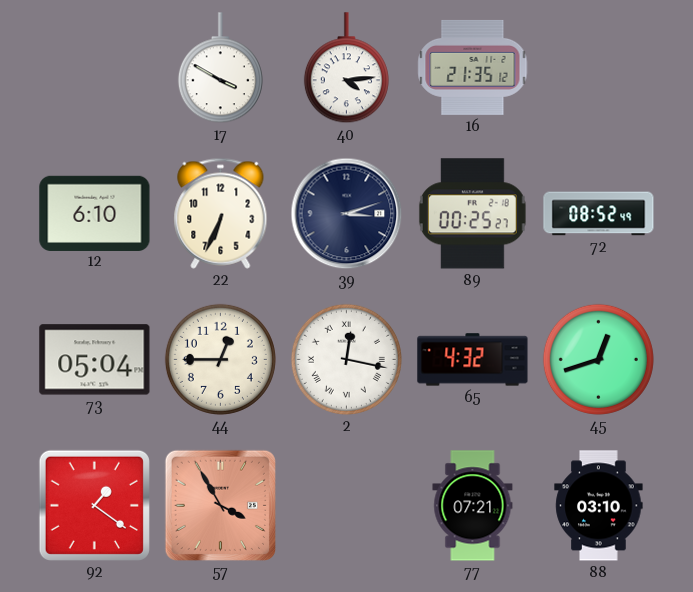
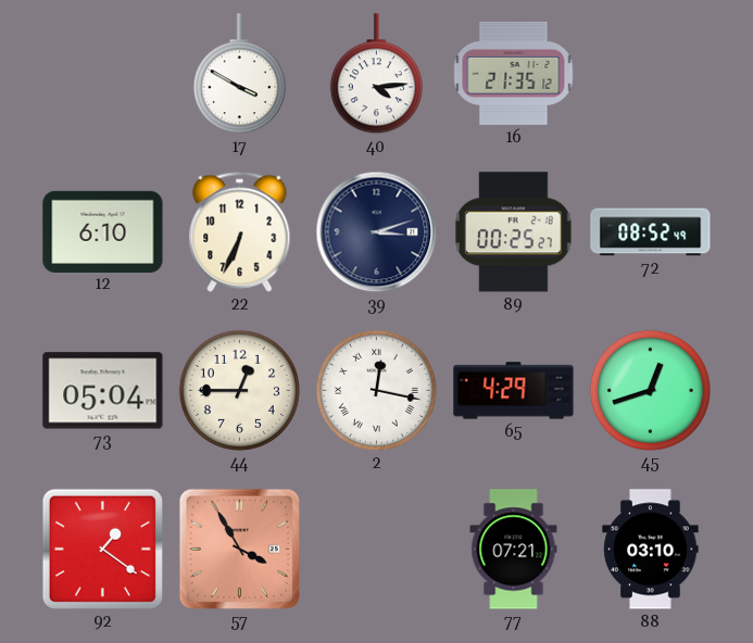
65: 4:32 -> 4:29
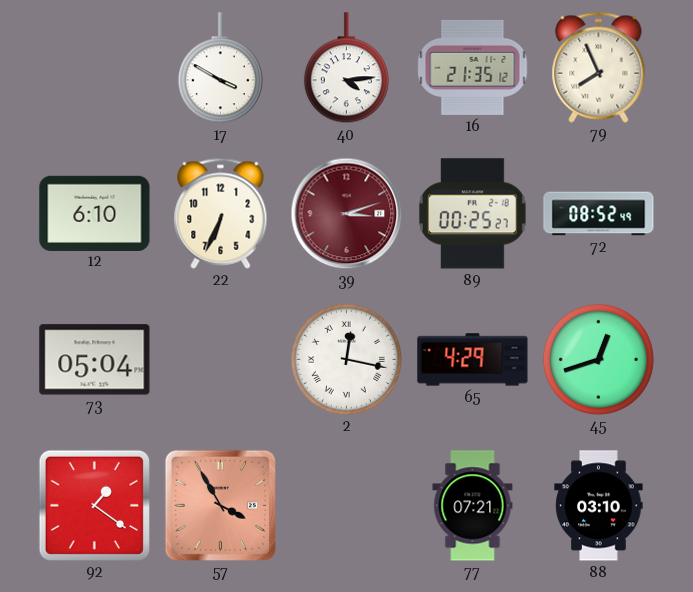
79: none -> 7:56
39 dial: navy -> burgundy
44: 12:45 -> none
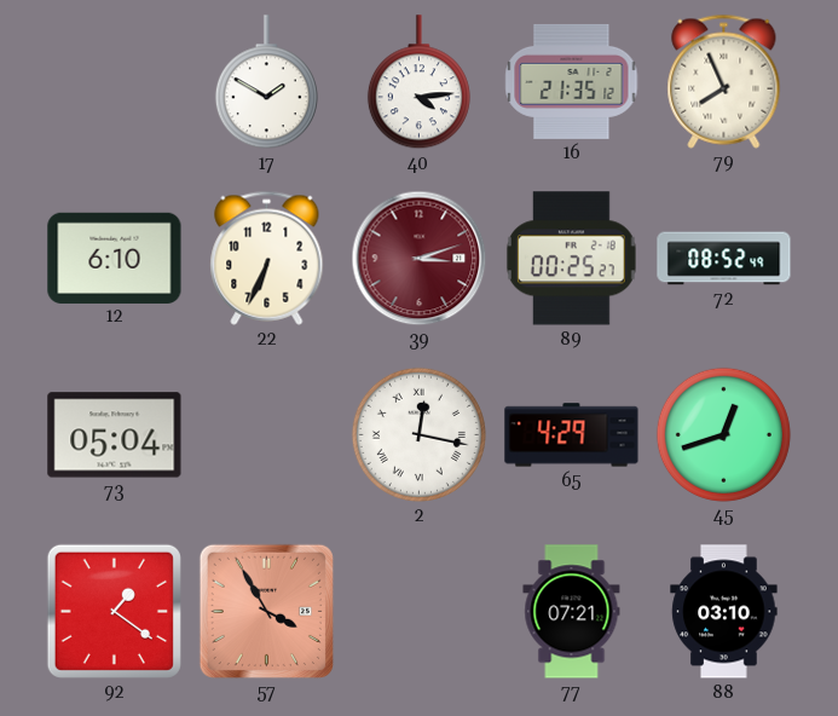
17: 3:50 -> 1:50
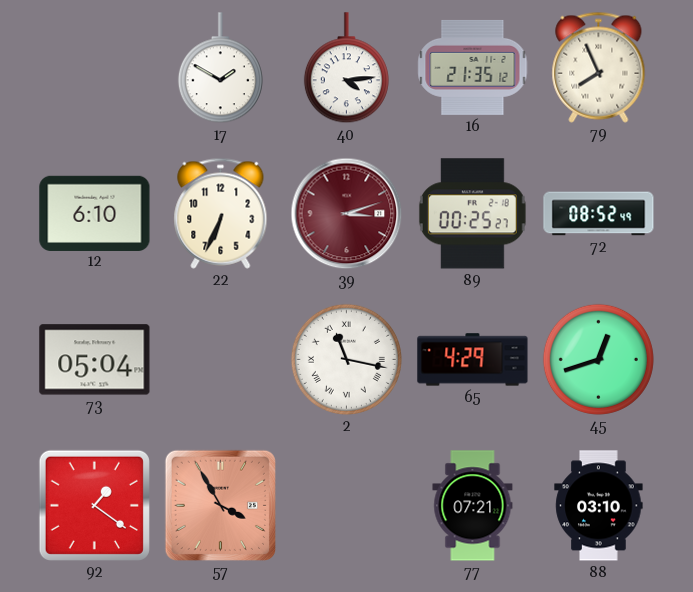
2: 12:17 -> 11:17
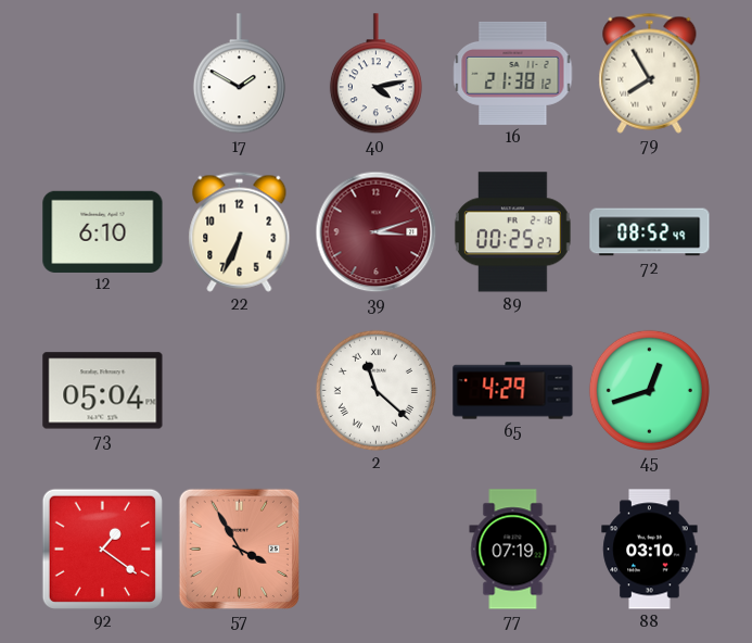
40: 4:14 -> 4:13
16: 21:35 -> 21:38
79: 7:56 -> 7:55
2: 11:17 -> 11:22
77: 07:21 -> 07:19
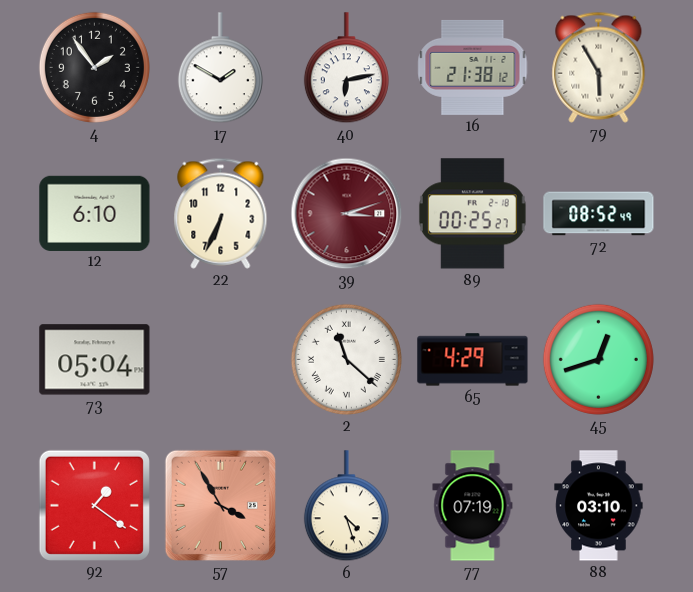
4: none -> 1:54
40: 4:13 -> 6:13
79: 7:55 -> 5:55
6: none -> 4:27
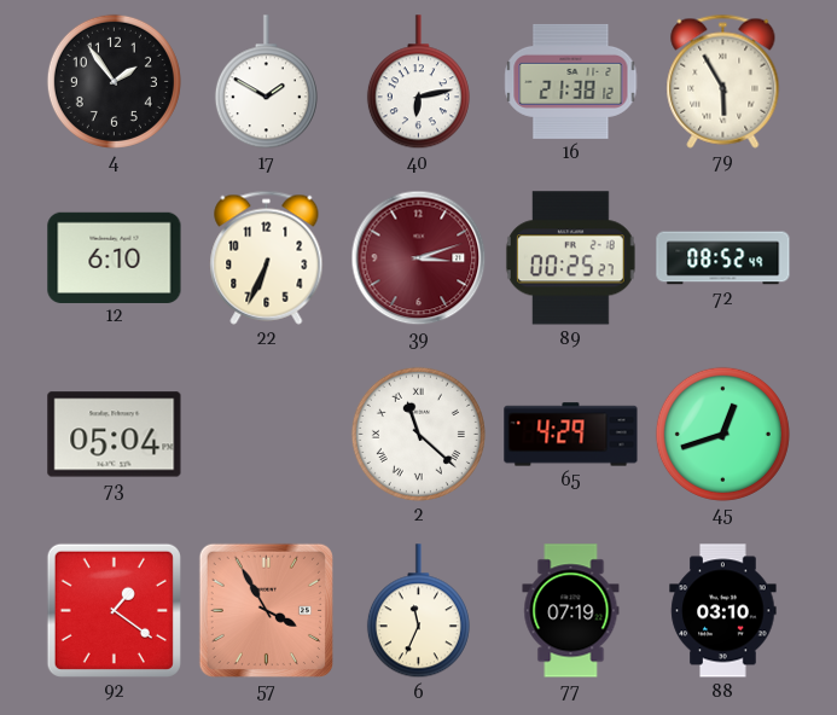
6: 4:27 -> 11:34
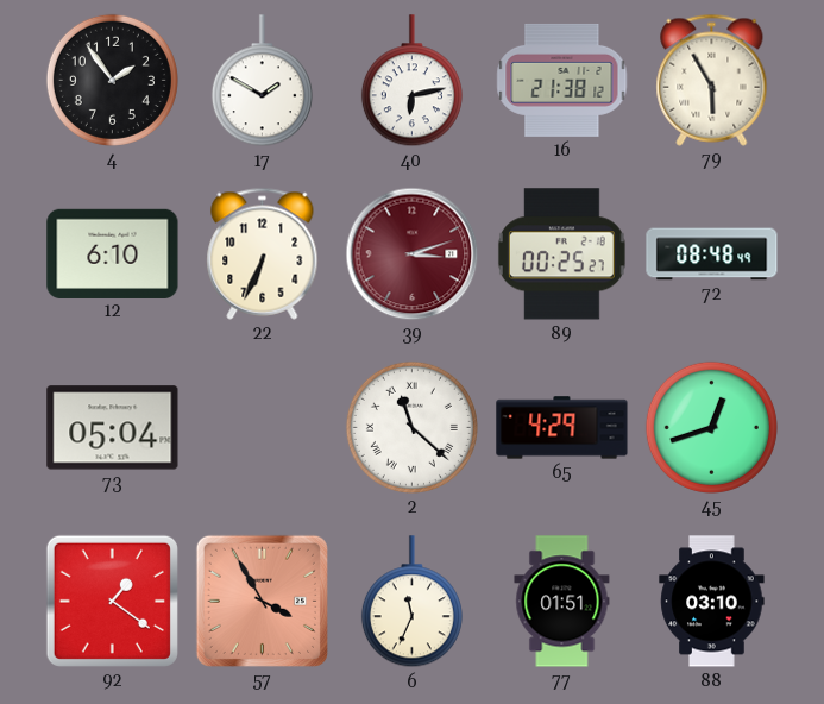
72: 08:52 -> 08:48
77: 07:19 -> 01:51
